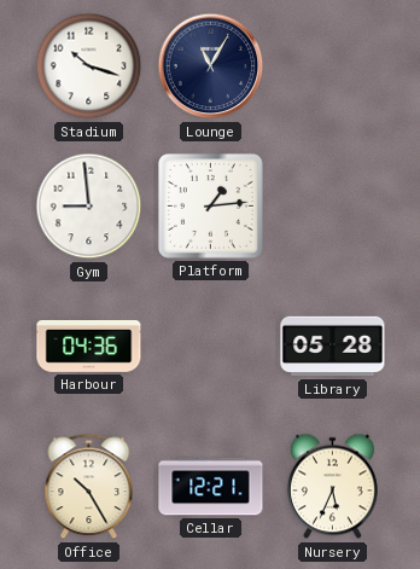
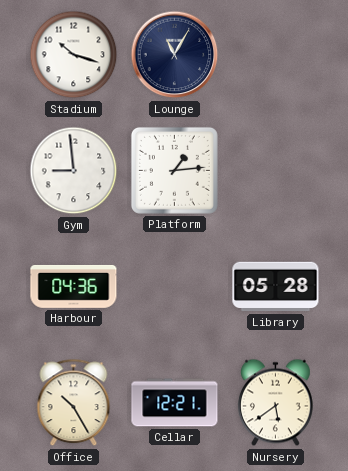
Nursery: 5:34 -> 5:39
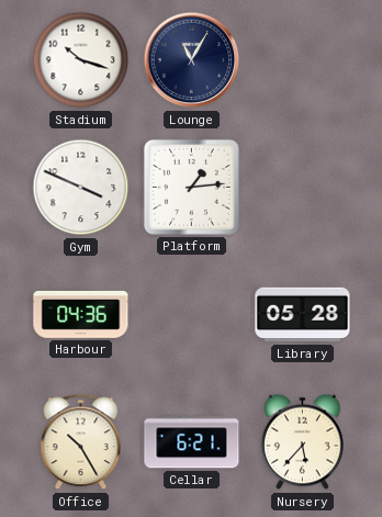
Gym: 8:59 -> 3:49
Cellar: 12:21 -> 6:21
Nursery: 5:39 -> 5:37
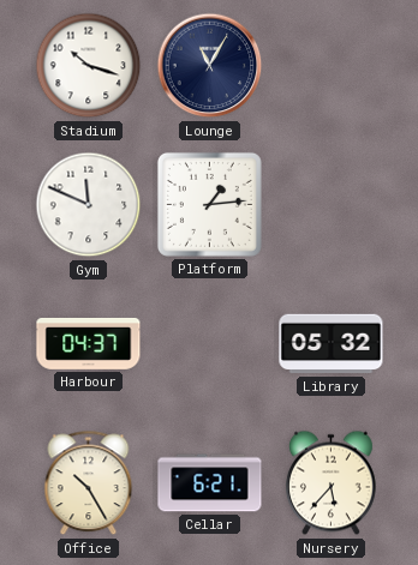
Gym: 3:49 -> 11:49
Harbour: 04:36 -> 04:37
Library: 05:28 -> 05:32
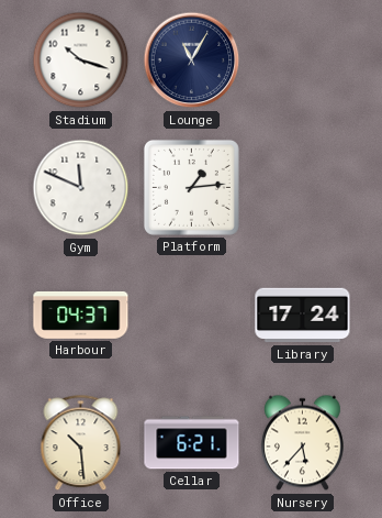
Library: 05:32 -> 17:24
Office: 10:25 -> 10:29
